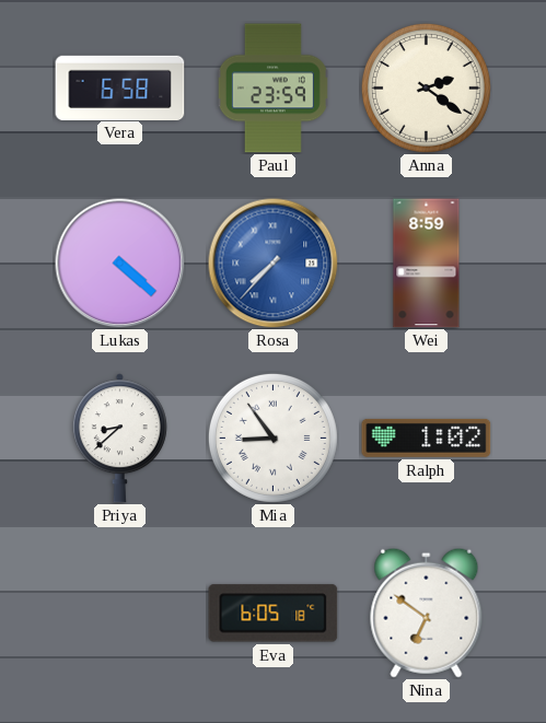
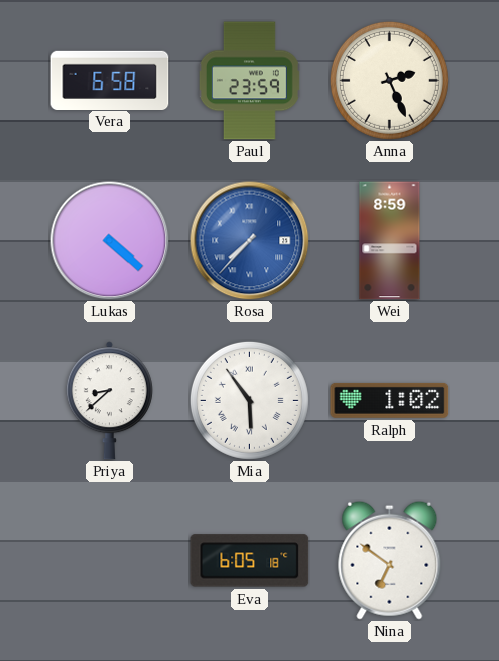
Anna: 2:21 -> 2:26
Mia: 8:54 -> 5:54
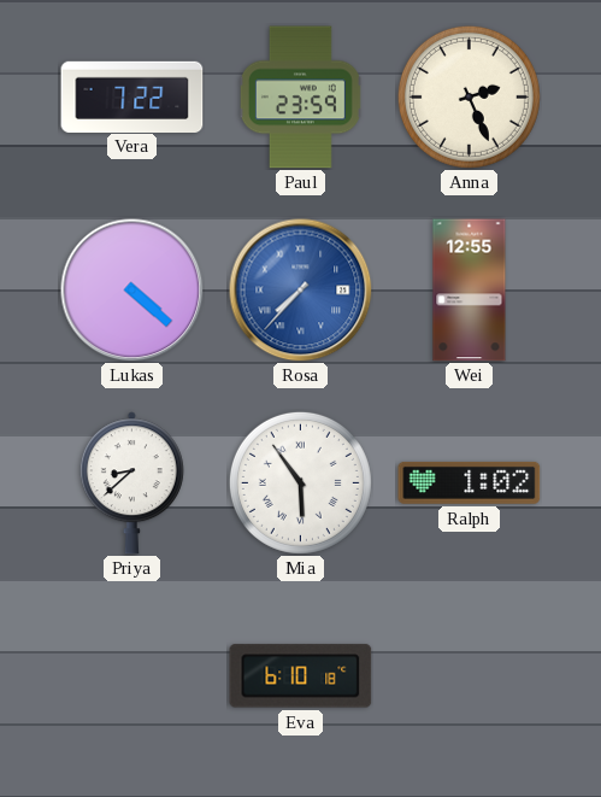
Vera: 6:58 -> 7:22
Wei: 8:59 -> 12:55
Eva: 6:05 -> 6:10
Nina: 6:51 -> none
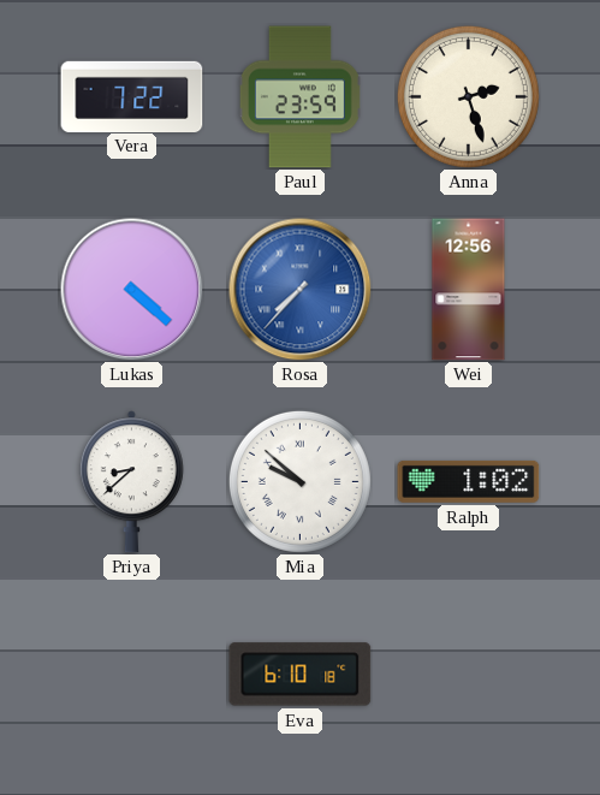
Anna: 2:26 -> 2:27
Wei: 12:55 -> 12:56
Mia: 5:54 -> 9:52
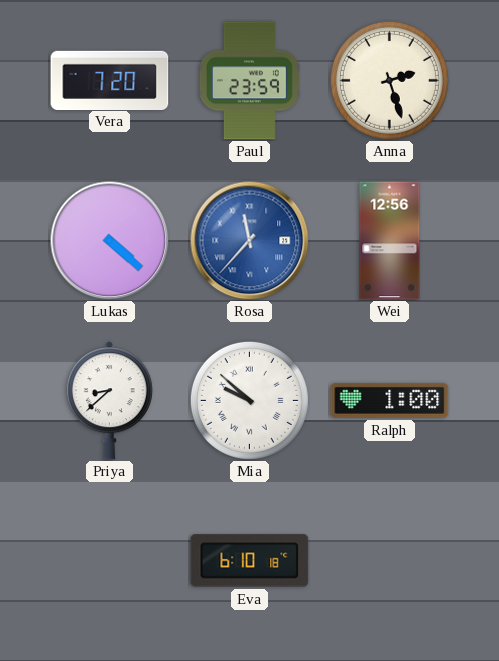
Vera: 7:22 -> 7:20
Rosa: 7:37 -> 11:37
Ralph: 1:02 -> 1:00
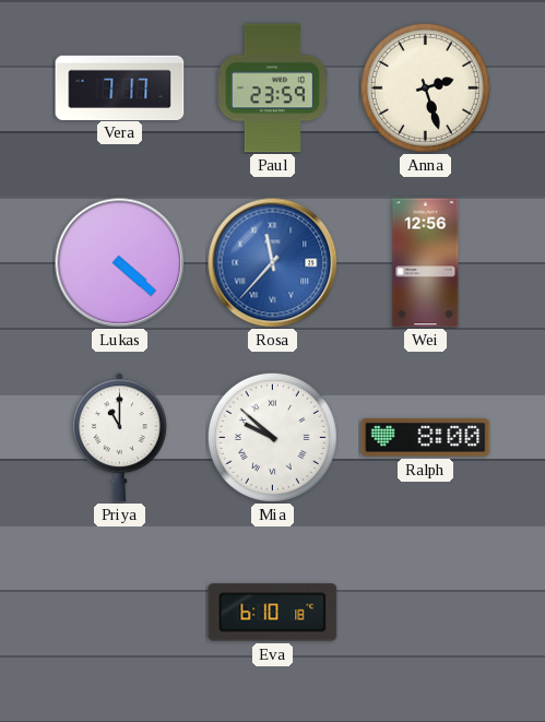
Vera: 7:20 -> 7:17
Priya: 8:38 -> 11:00
Ralph: 1:00 -> 8:00
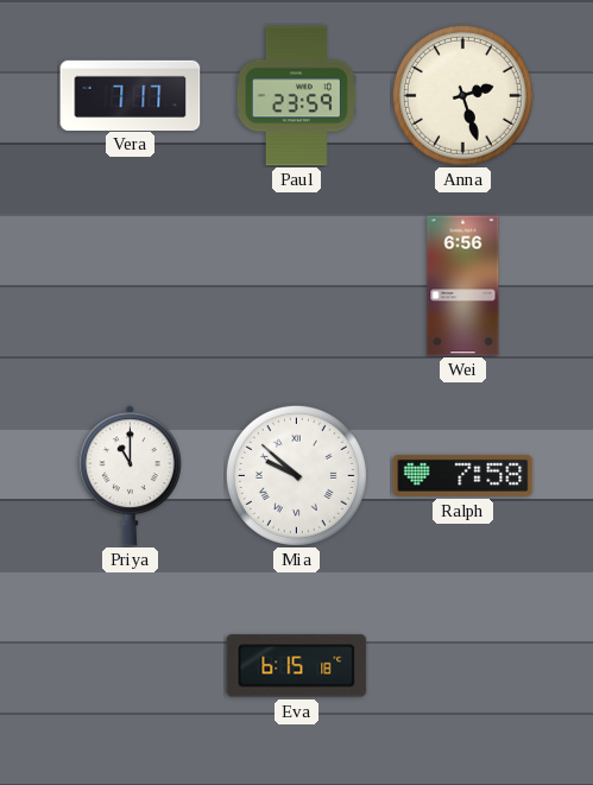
Lukas: 4:22 -> none
Rosa: 11:37 -> none
Wei: 12:56 -> 6:56
Ralph: 8:00 -> 7:58
Eva: 6:10 -> 6:15
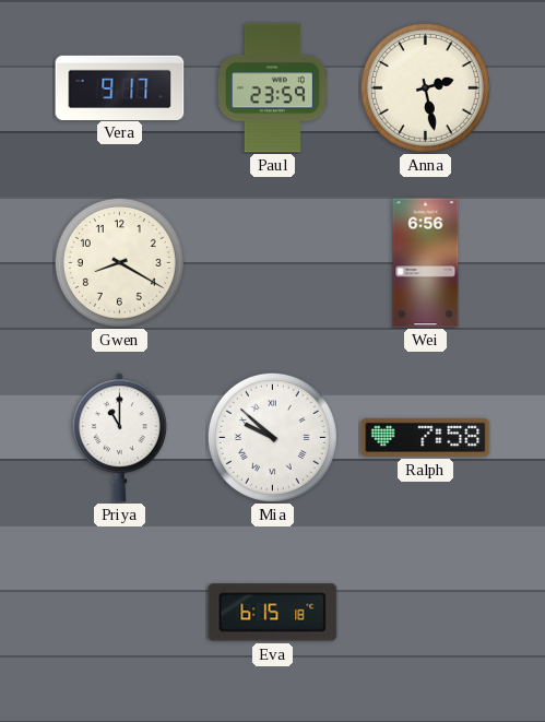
Vera: 7:17 -> 9:17
Anna: 2:27 -> 2:28
Gwen: none -> 8:20
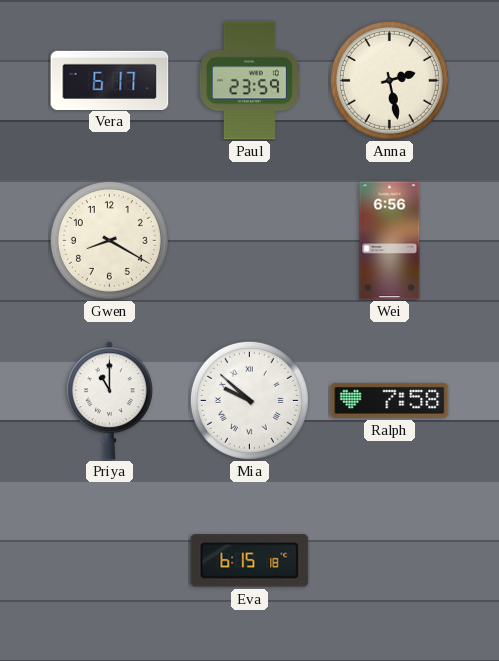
Vera: 9:17 -> 6:17
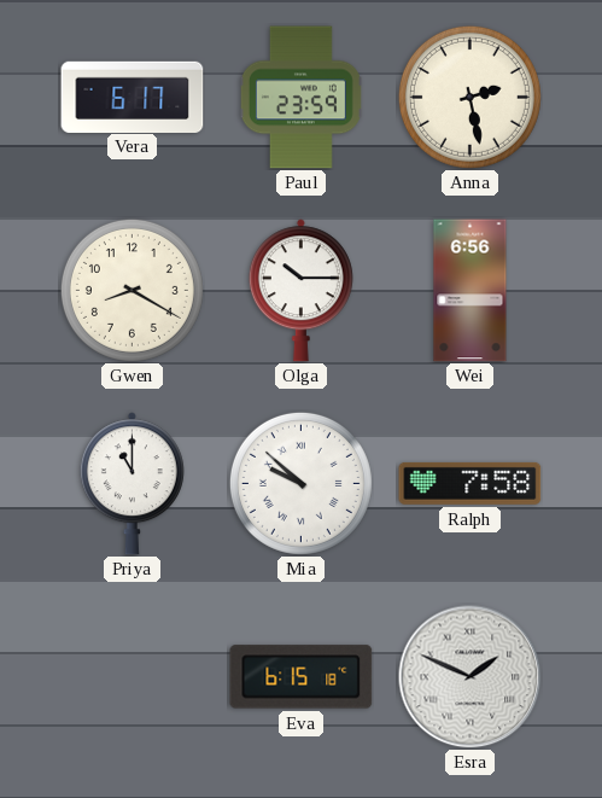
Olga: none -> 10:15
Esra: none -> 1:49
